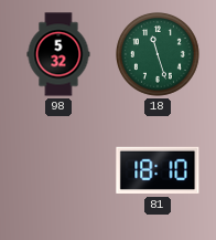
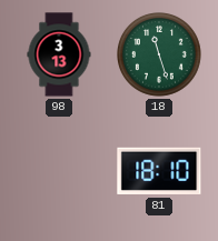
98: 5:32 -> 3:13
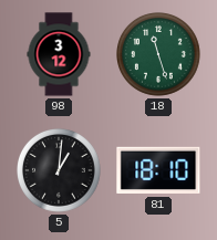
98: 3:13 -> 3:12
5: none -> 1:01
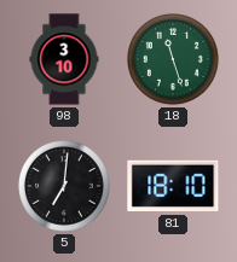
98: 3:12 -> 3:10
5: 1:01 -> 7:01
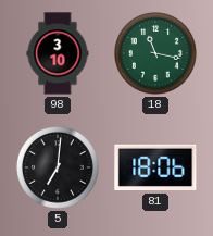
18: 11:27 -> 11:17
81: 18:10 -> 18:06
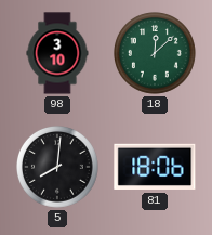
18: 11:17 -> 12:08
5: 7:01 -> 8:01
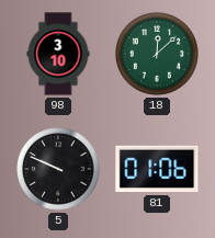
5: 8:01 -> 9:49
81: 18:06 -> 01:06
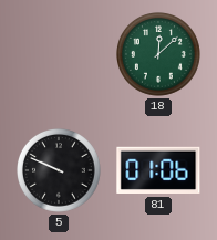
98: 3:10 -> none
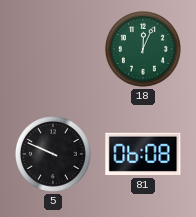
18: 12:08 -> 12:04
81: 01:06 -> 06:08
